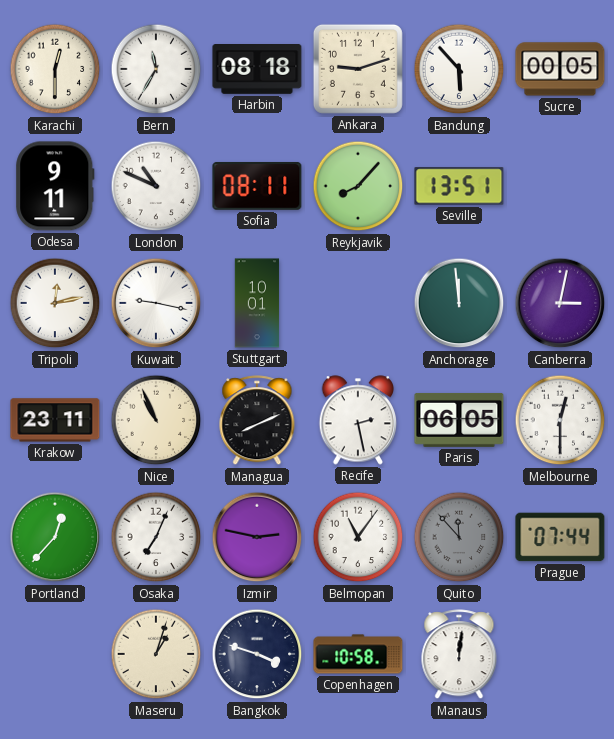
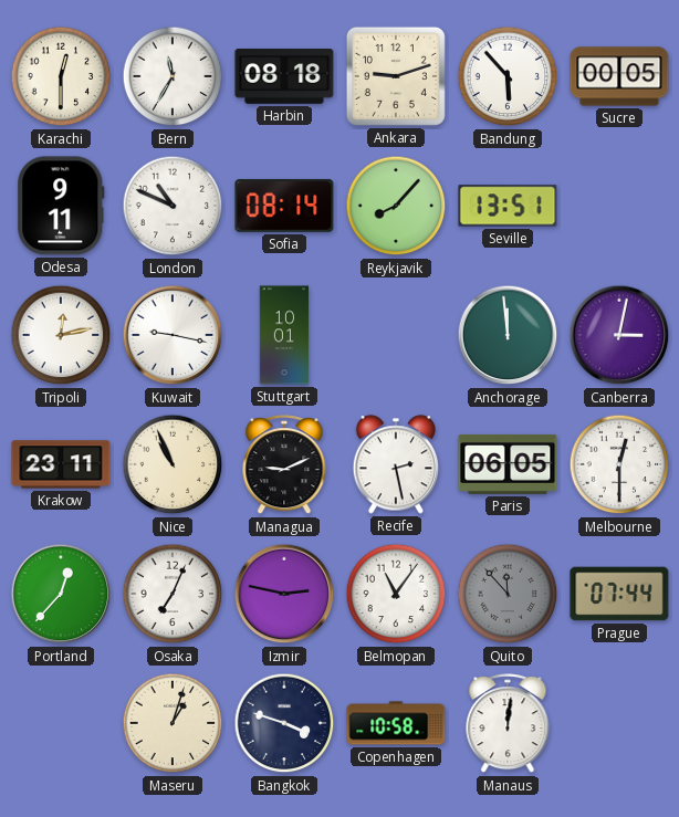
Sofia: 08:11 -> 08:14
Managua: 8:11 -> 9:11
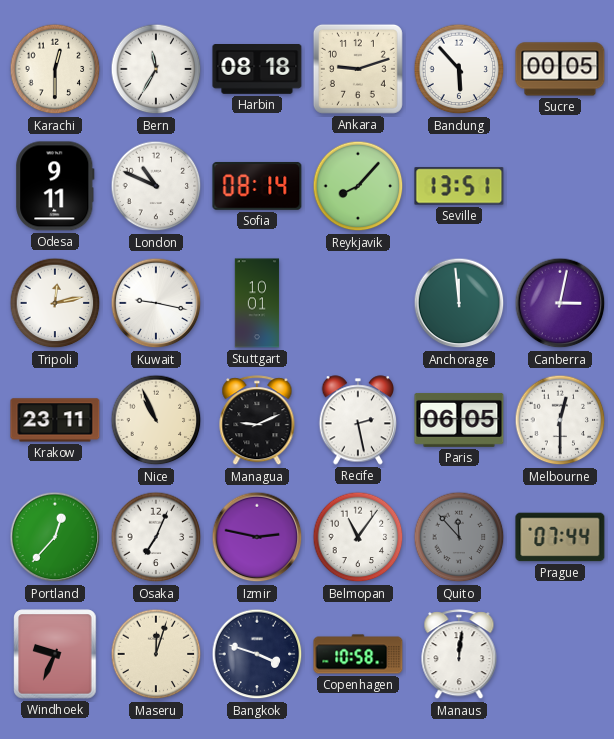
Windhoek: none -> 9:34
Maseru: 1:03 -> 12:03
